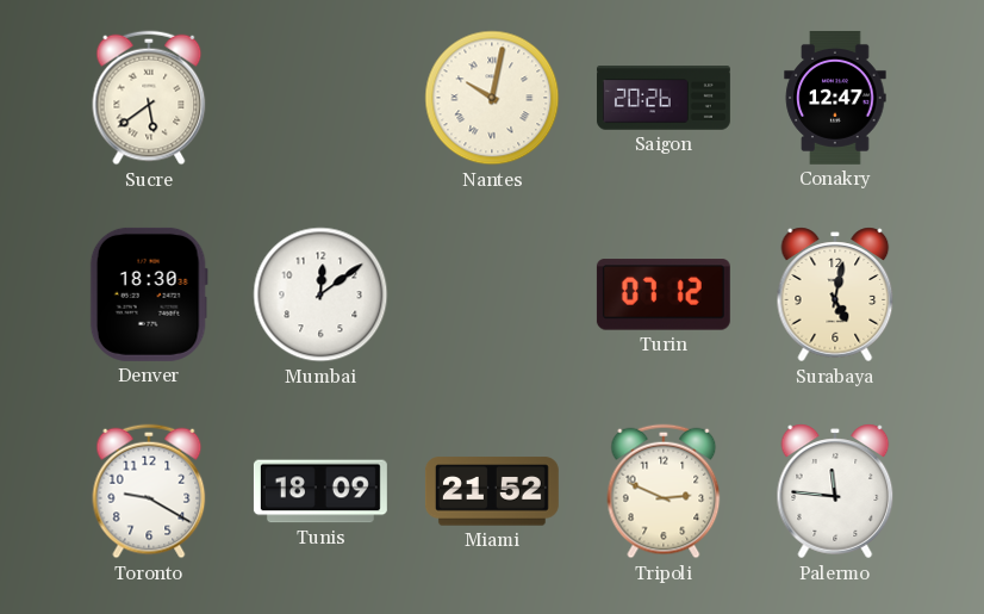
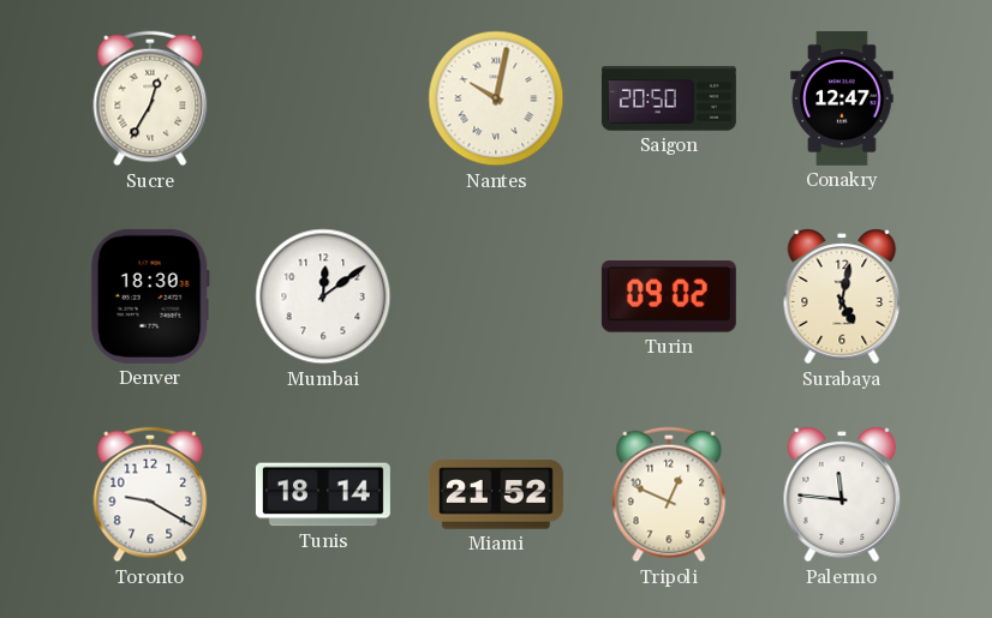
Sucre: 5:39 -> 12:35
Saigon: 20:26 -> 20:50
Turin: 07:12 -> 09:02
Tunis: 18:09 -> 18:14
Tripoli: 2:49 -> 12:49
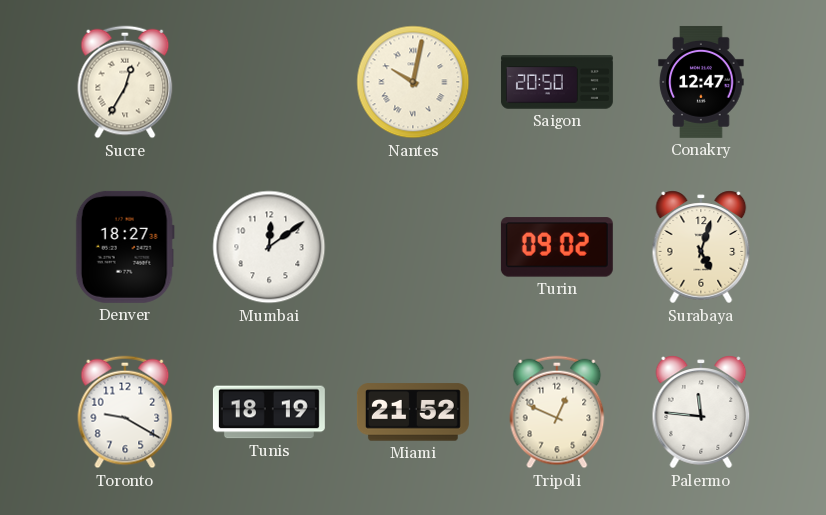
Denver: 18:30 -> 18:27
Surabaya: 5:02 -> 5:03
Tunis: 18:14 -> 18:19
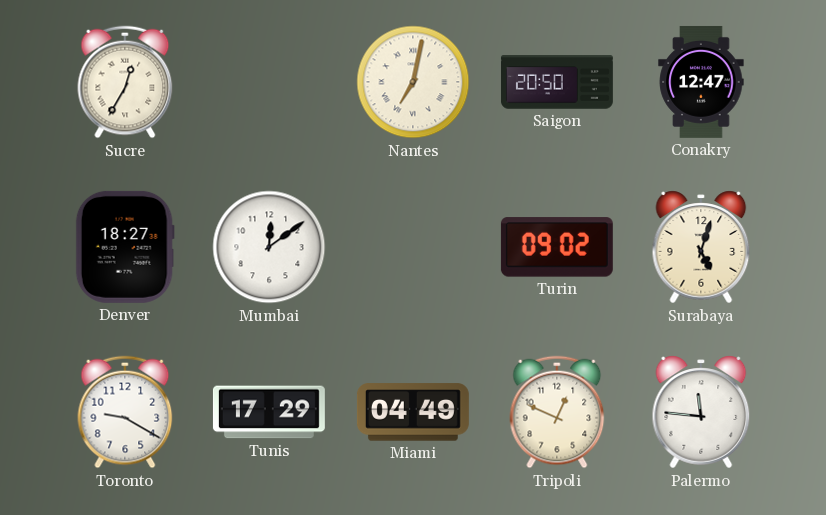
Nantes: 10:02 -> 7:02
Tunis: 18:19 -> 17:29
Miami: 21:52 -> 04:49
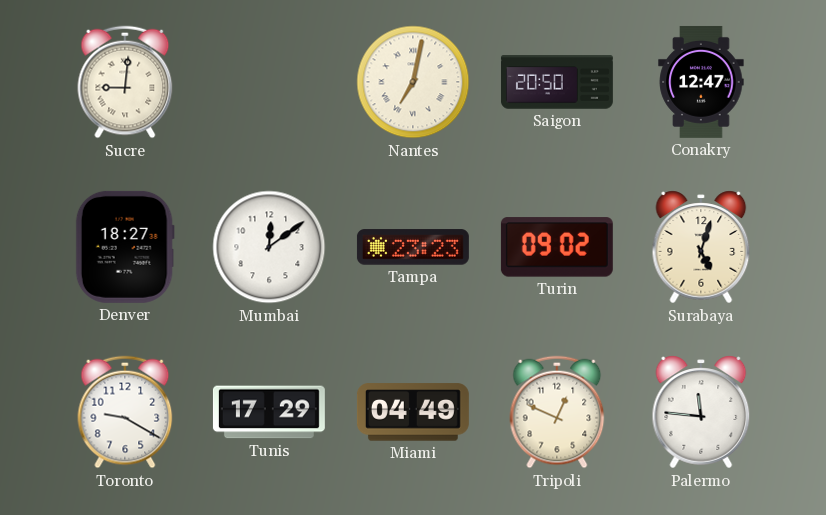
Sucre: 12:35 -> 9:01
Tampa: none -> 23:23
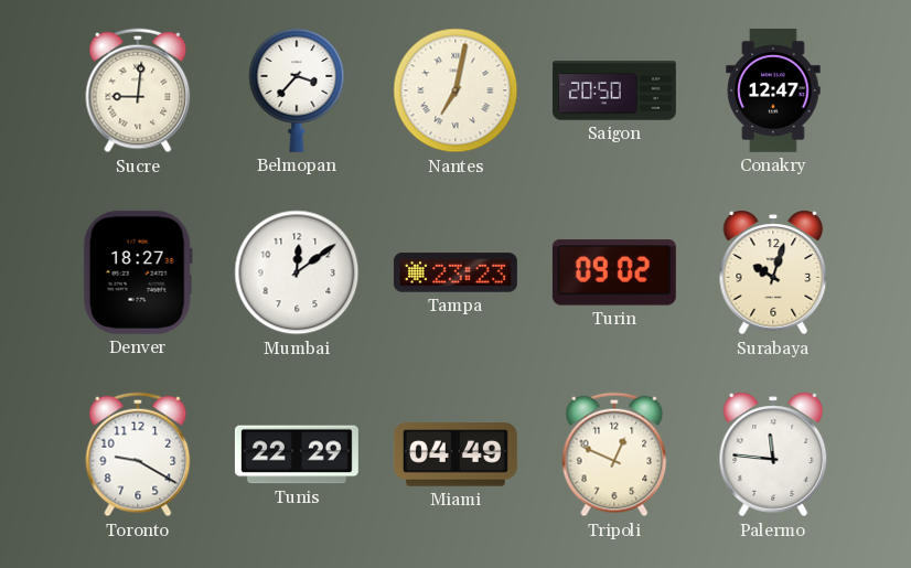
Belmopan: none -> 3:37
Surabaya: 5:03 -> 10:03
Tunis: 17:29 -> 22:29
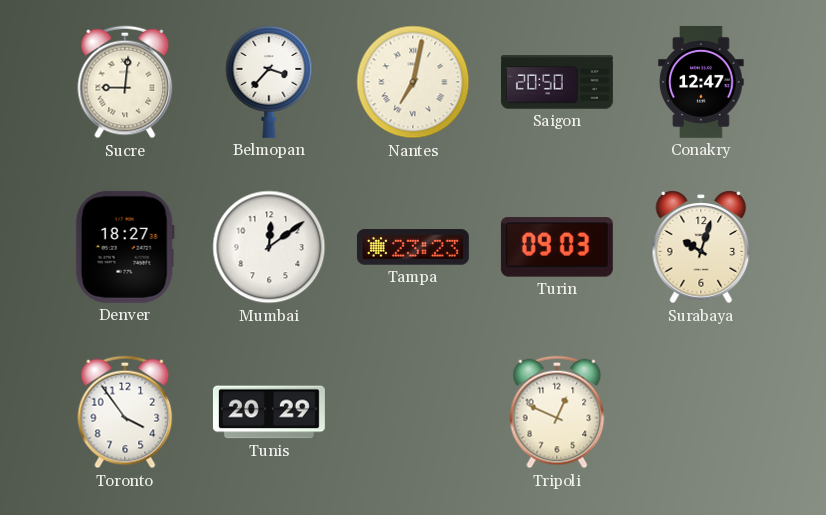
Turin: 09:02 -> 09:03
Toronto: 9:20 -> 3:54
Tunis: 22:29 -> 20:29
Miami: 04:49 -> none
Palermo: 11:46 -> none
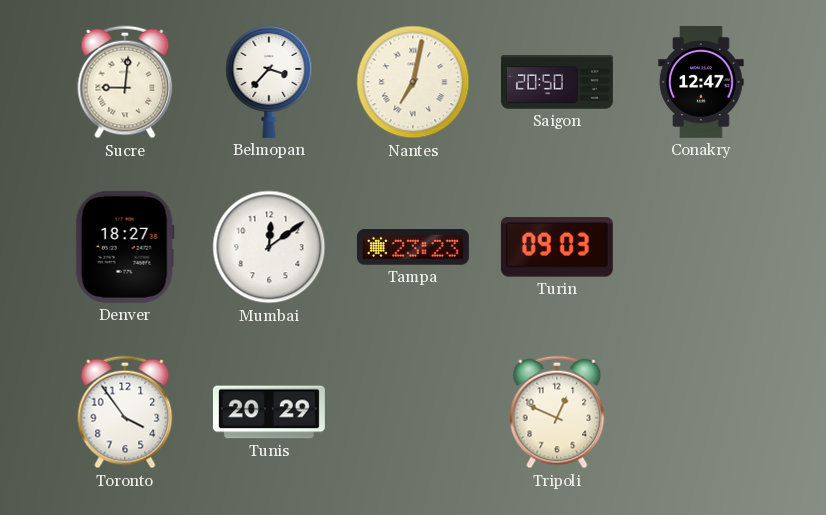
Surabaya: 10:03 -> none
